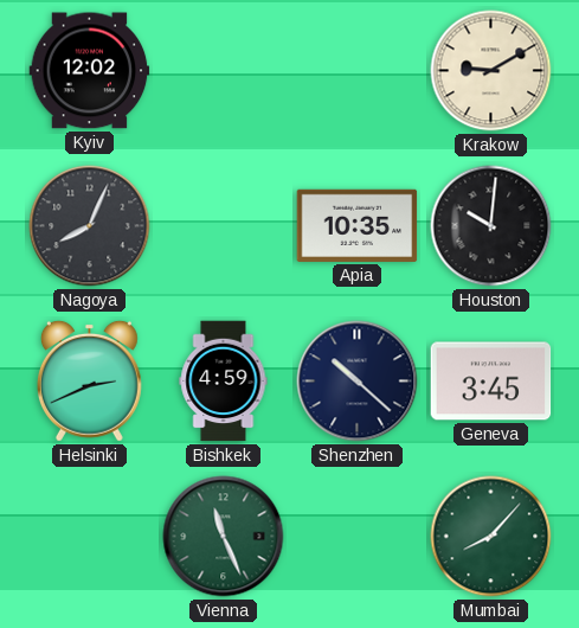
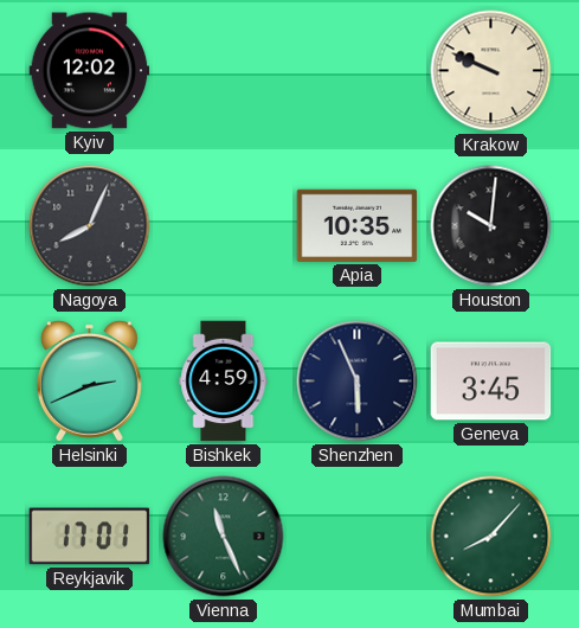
Krakow: 9:10 -> 9:49
Shenzhen: 10:22 -> 5:56
Reykjavik: none -> 17:01
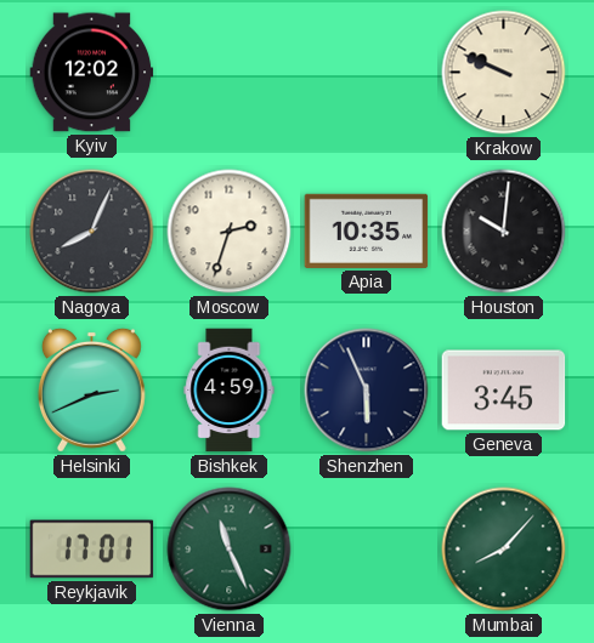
Moscow: none -> 2:33
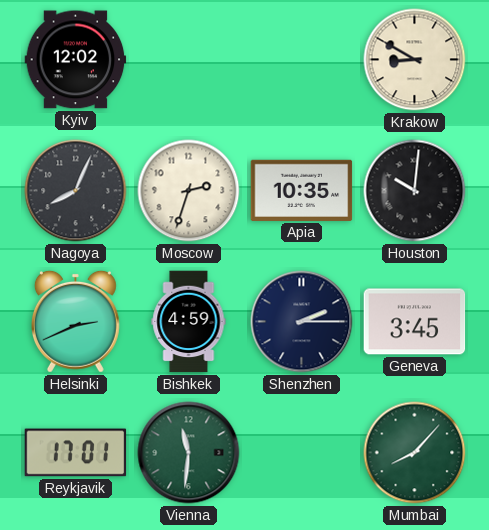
Krakow: 9:49 -> 8:50
Shenzhen: 5:56 -> 2:15
Vienna: 11:26 -> 11:31
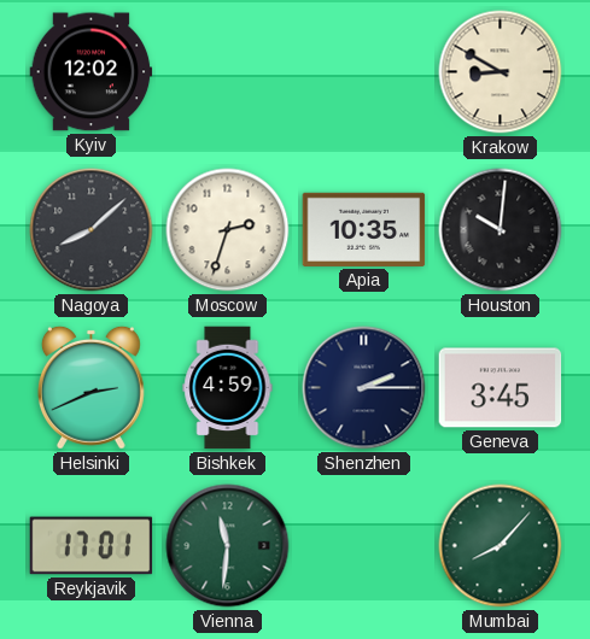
Nagoya: 8:04 -> 8:08
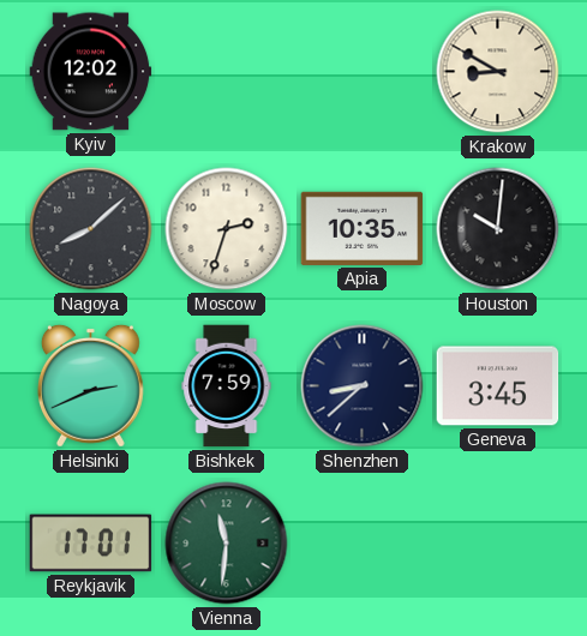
Bishkek: 4:59 -> 7:59
Shenzhen: 2:15 -> 8:38
Mumbai: 8:07 -> none
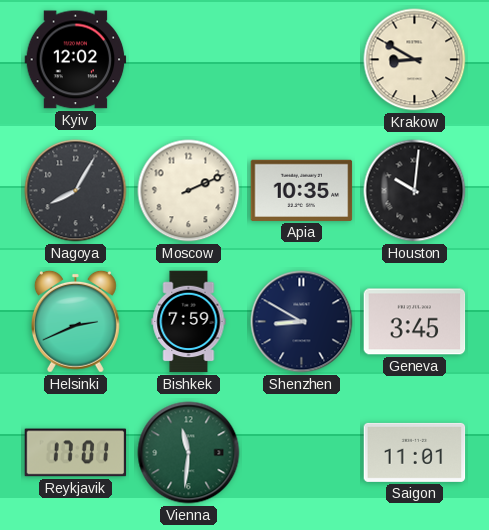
Nagoya: 8:08 -> 8:05
Moscow: 2:33 -> 2:11
Shenzhen: 8:38 -> 8:50
Saigon: none -> 11:01
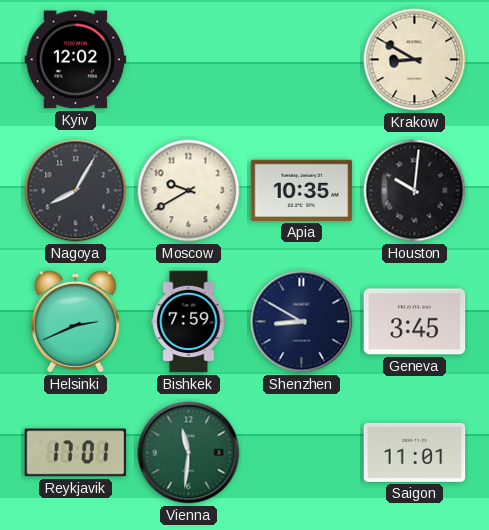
Moscow: 2:11 -> 9:40
